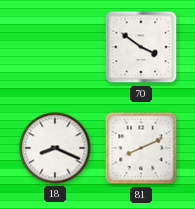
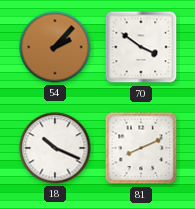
54: none -> 2:07
18: 8:19 -> 10:19
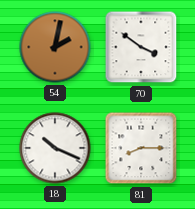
54: 2:07 -> 2:02
81: 8:11 -> 8:15
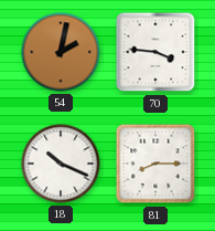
70: 3:51 -> 3:46
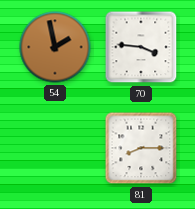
54: 2:02 -> 1:58
18: 10:19 -> none
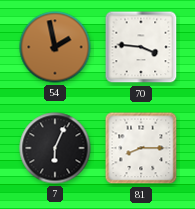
7: none -> 6:04
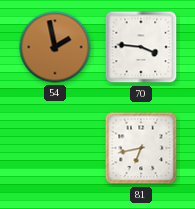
7: 6:04 -> none
81: 8:15 -> 6:43
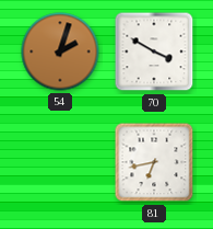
54: 1:58 -> 2:03
70: 3:46 -> 3:50
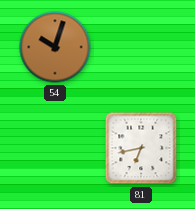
54: 2:03 -> 10:03
70: 3:50 -> none
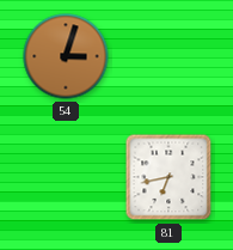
54: 10:03 -> 3:03
